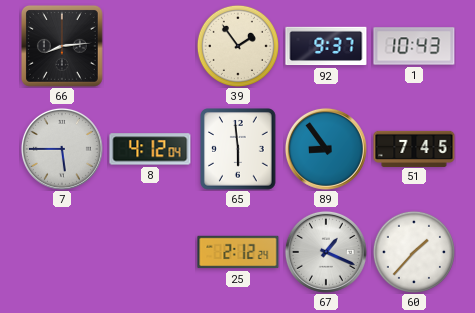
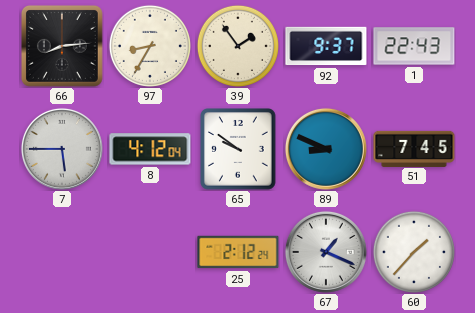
97: none -> 8:35
1: 10:43 -> 22:43
65: 5:59 -> 9:51
89: 8:54 -> 8:49
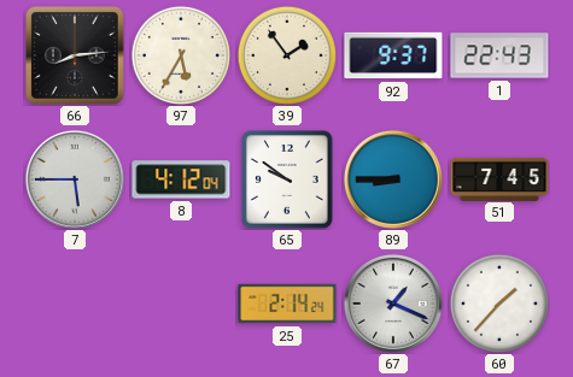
97: 8:35 -> 5:35
89: 8:49 -> 8:45
25: 2:12 -> 2:14
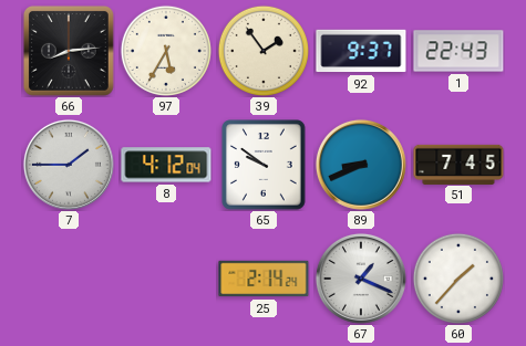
7: 5:45 -> 1:45
89: 8:45 -> 8:41
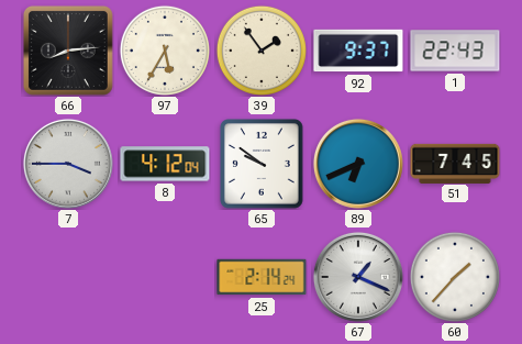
7: 1:45 -> 3:45
89: 8:41 -> 6:41
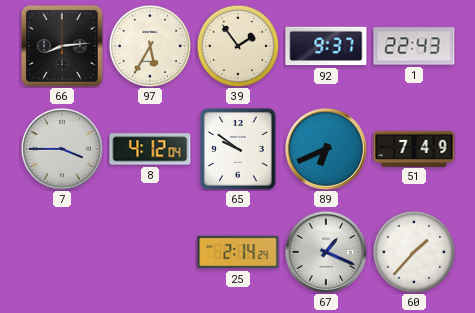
51: 7:45 -> 7:49
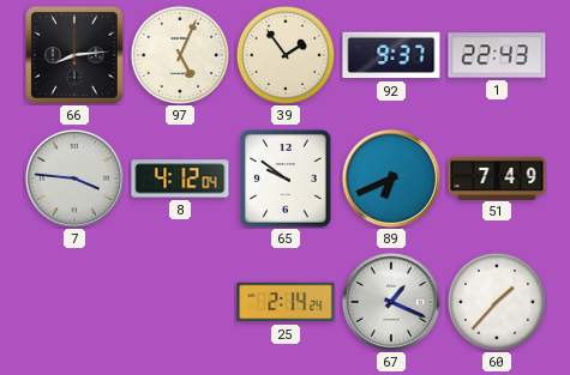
97: 5:35 -> 5:04
7: 3:45 -> 3:46
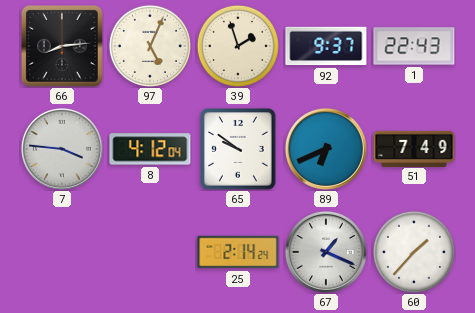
39: 1:54 -> 1:57
